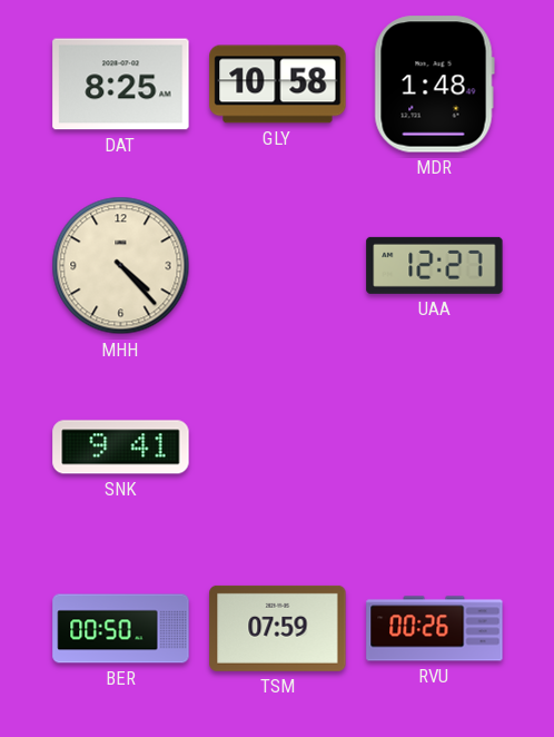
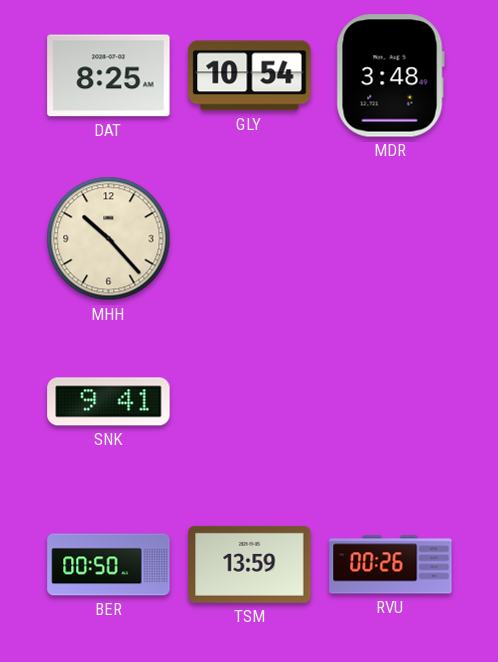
GLY: 10:58 -> 10:54
MDR: 1:48 -> 3:48
MHH: 4:23 -> 10:23
UAA: 12:27 -> none
TSM: 07:59 -> 13:59
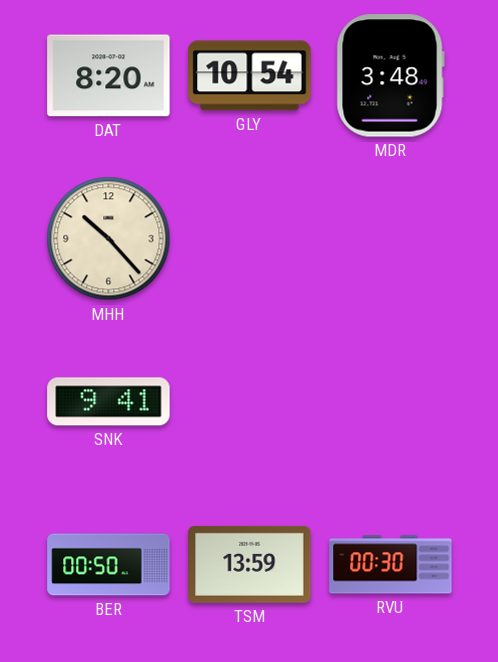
DAT: 8:25 -> 8:20
RVU: 00:26 -> 00:30
